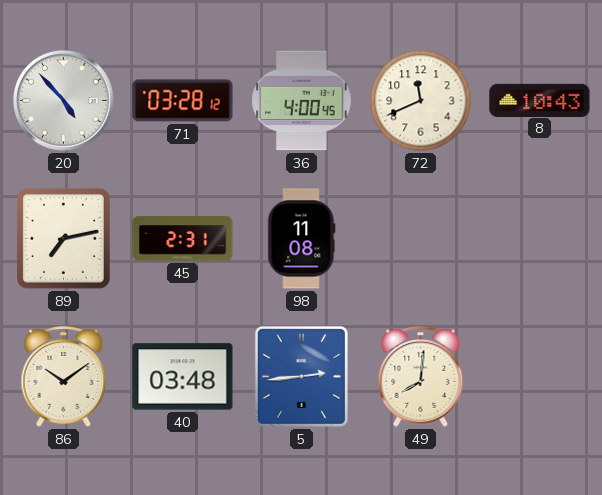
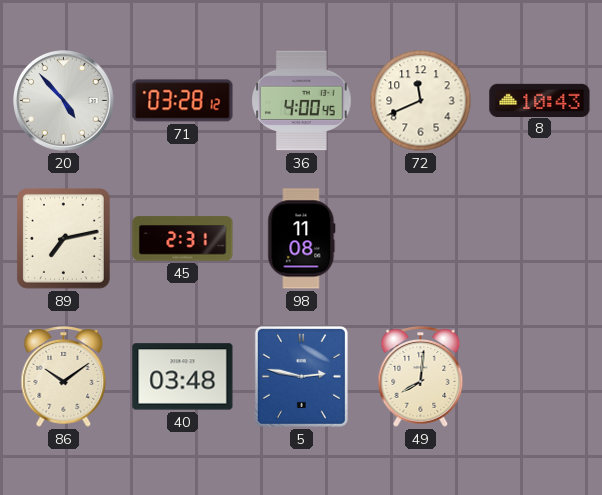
5: 2:44 -> 2:47
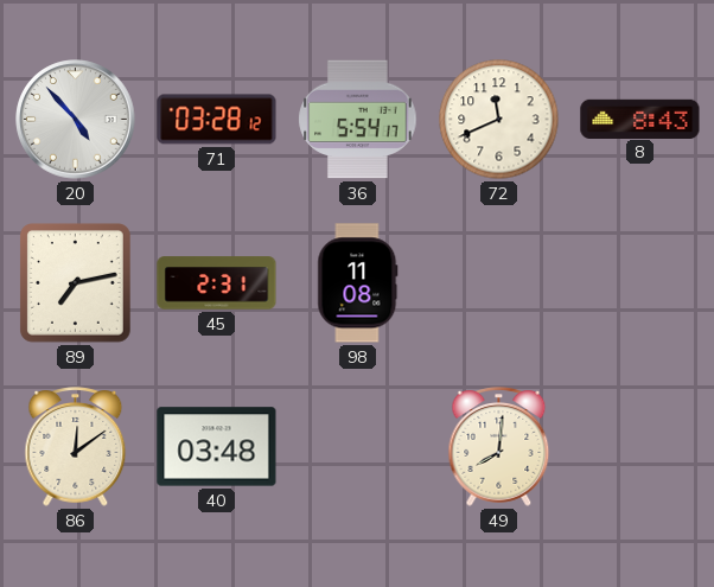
36: 4:00 -> 5:54
8: 10:43 -> 8:43
86: 10:09 -> 12:09
5: 2:47 -> none
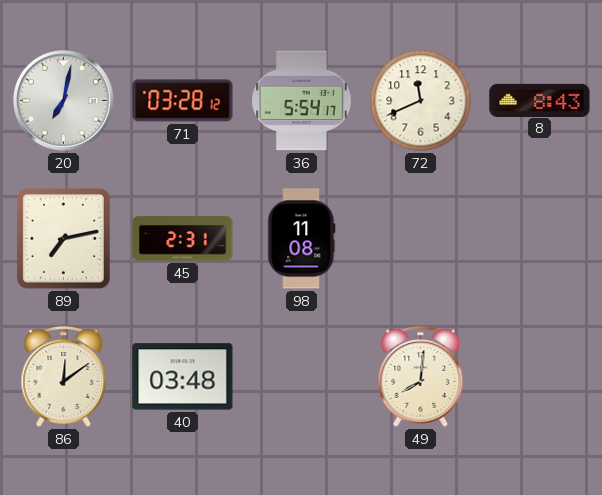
20: 4:53 -> 7:02
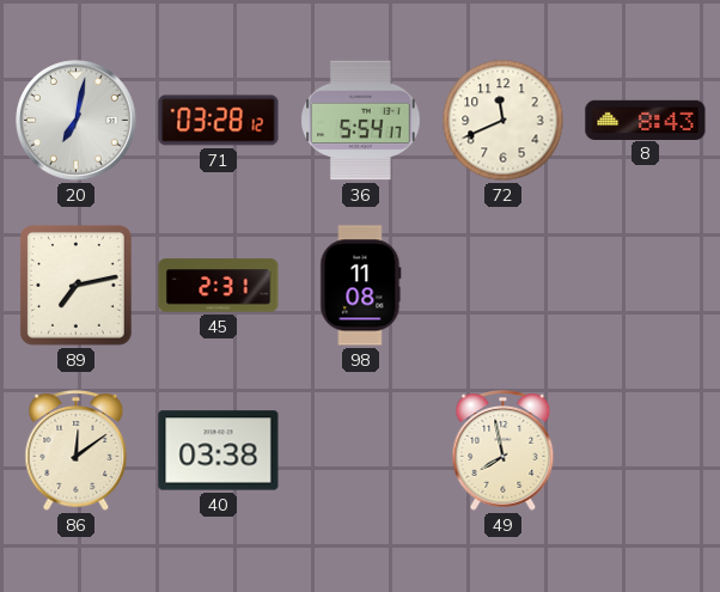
40: 03:48 -> 03:38
49: 8:01 -> 7:58
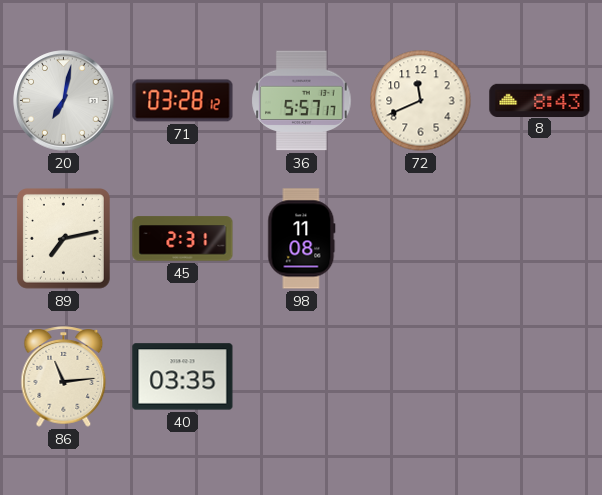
36: 5:54 -> 5:57
86: 12:09 -> 11:14
40: 03:38 -> 03:35
49: 7:58 -> none
